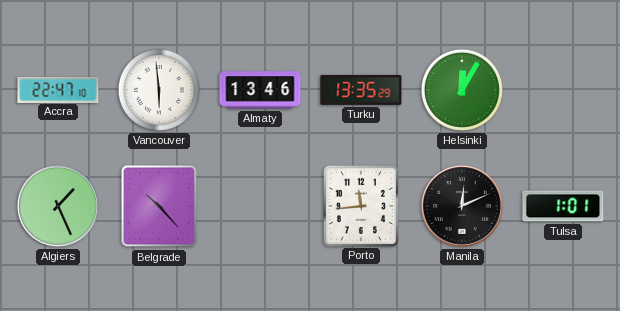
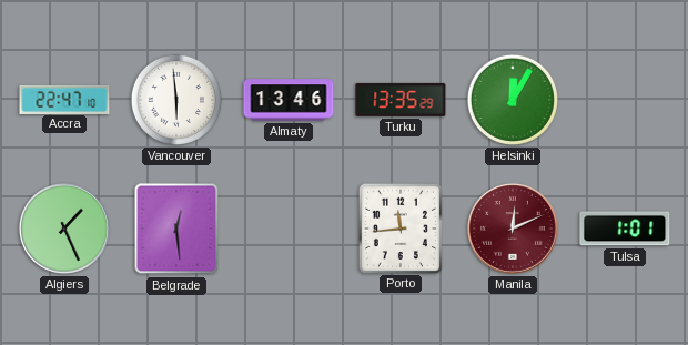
Belgrade: 10:23 -> 12:29
Manila dial: black -> burgundy
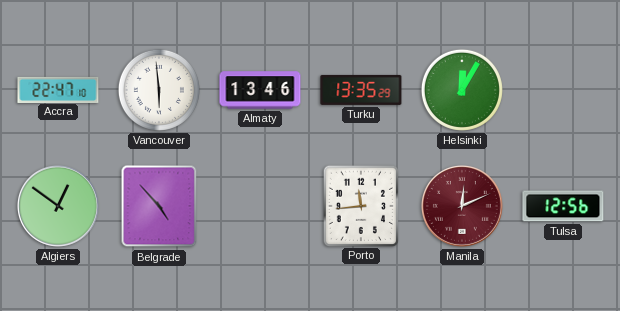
Algiers: 1:26 -> 12:51
Belgrade: 12:29 -> 4:53
Tulsa: 1:01 -> 12:56
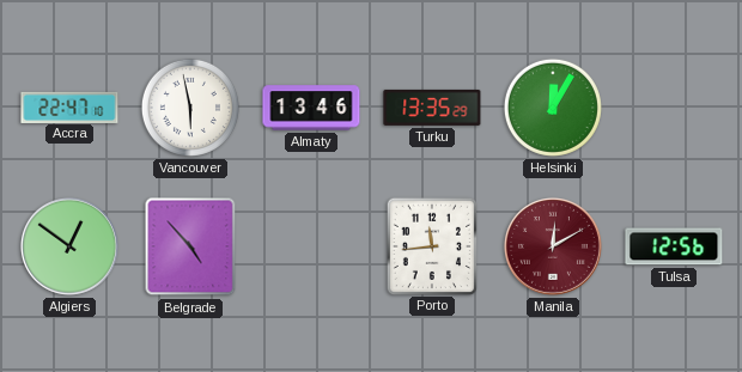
Vancouver: 5:59 -> 5:58
Manila: 12:11 -> 12:10
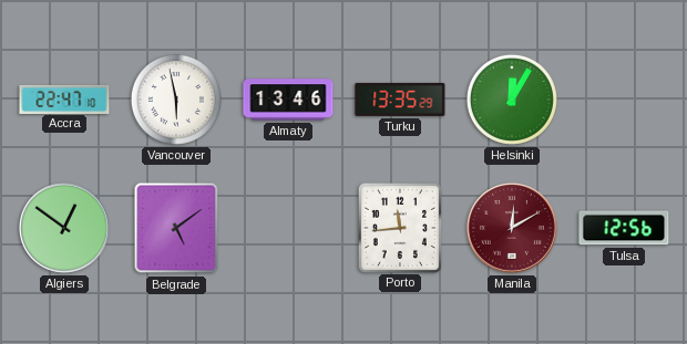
Belgrade: 4:53 -> 5:09
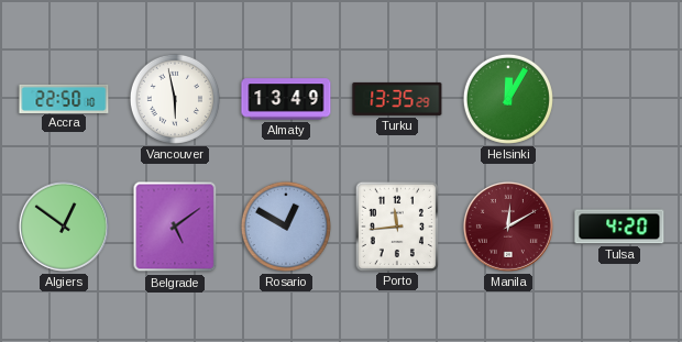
Accra: 22:47 -> 22:50
Almaty: 13:46 -> 13:49
Rosario: none -> 12:50
Tulsa: 12:56 -> 4:20
